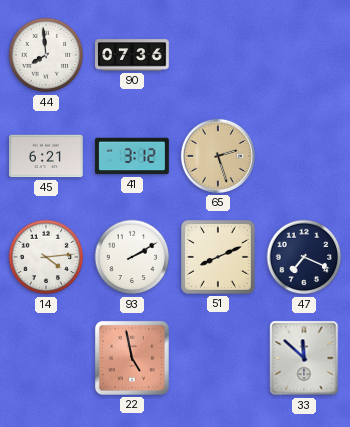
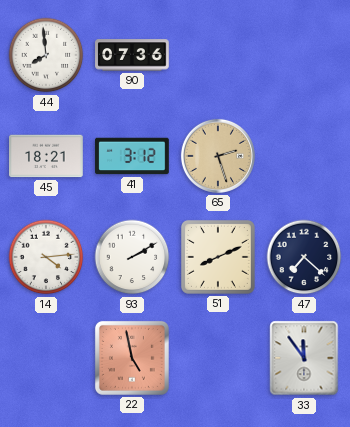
45: 6:21 -> 18:21
47: 7:19 -> 7:22
33: 11:52 -> 11:54
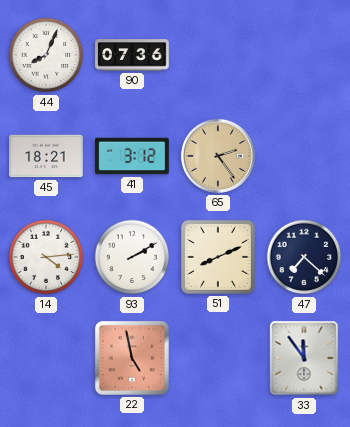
44: 7:59 -> 8:04
65: 2:27 -> 2:24
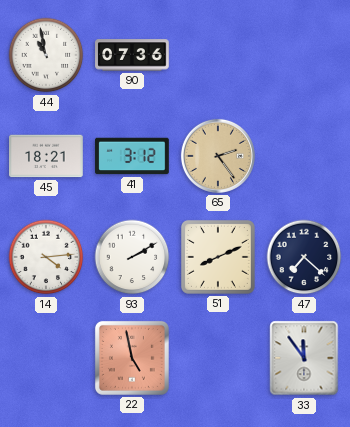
44: 8:04 -> 10:58
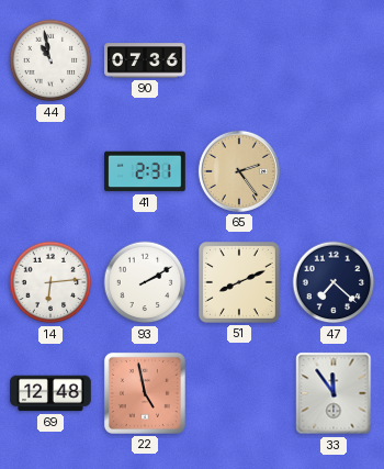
45: 18:21 -> none
41: 3:12 -> 2:31
14: 4:14 -> 6:14
69: none -> 12:48
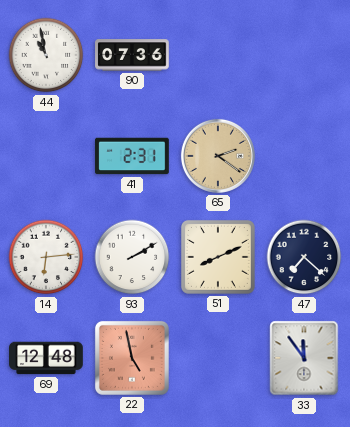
65: 2:24 -> 2:21
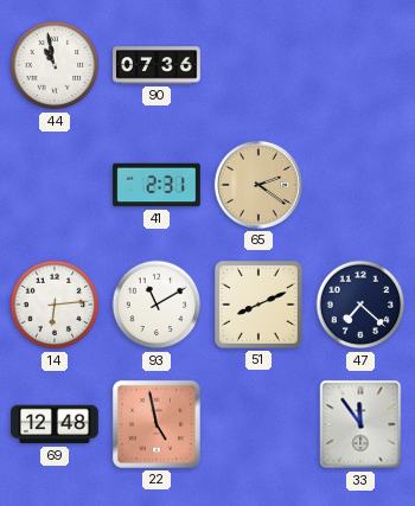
93: 2:10 -> 11:10
